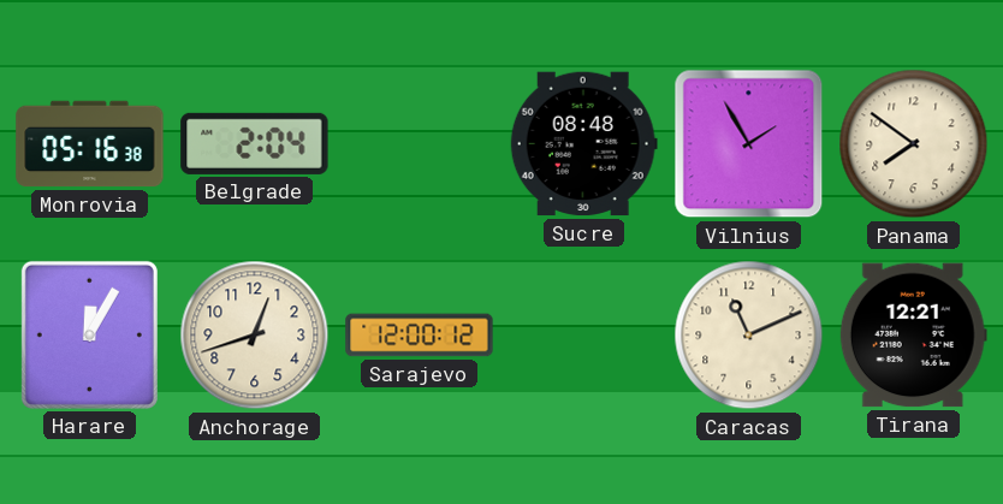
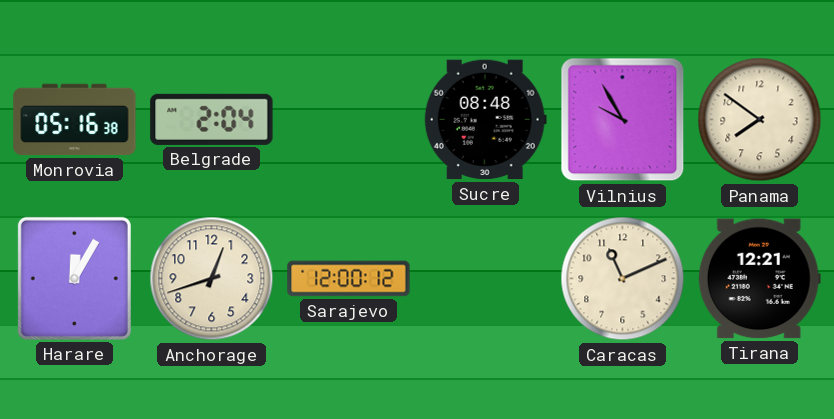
Vilnius: 1:55 -> 9:55
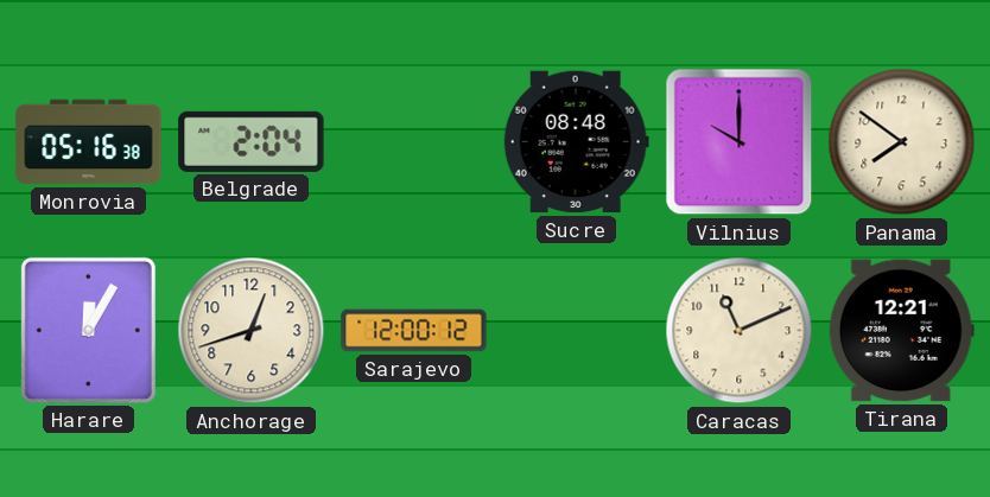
Vilnius: 9:55 -> 10:00
